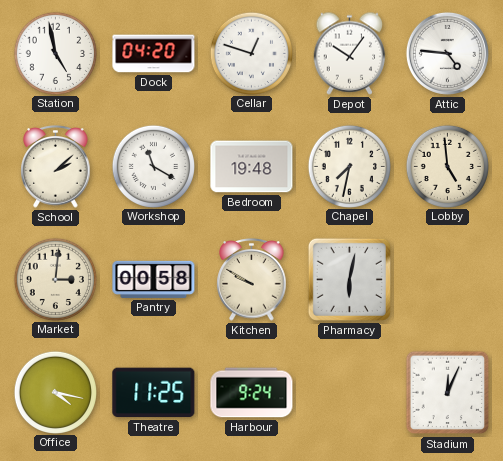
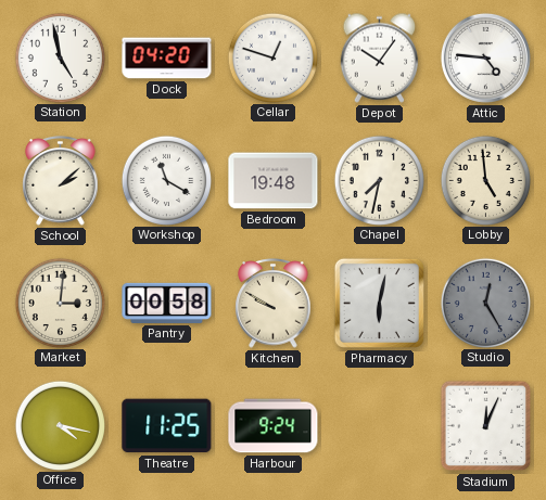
Studio: none -> 12:25
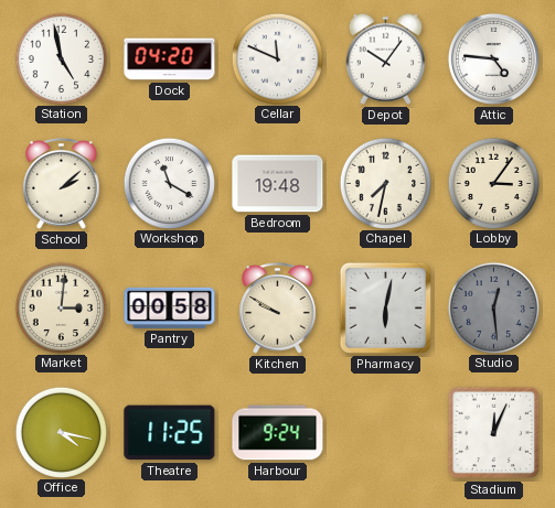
Cellar: 12:48 -> 11:49
Lobby: 4:59 -> 3:06
Studio: 12:25 -> 12:29
